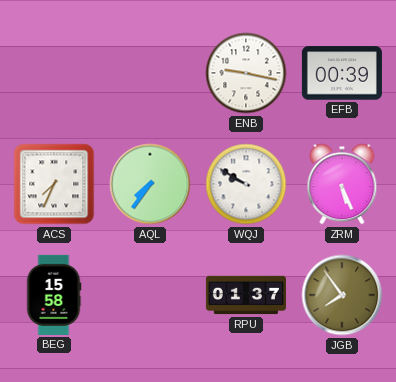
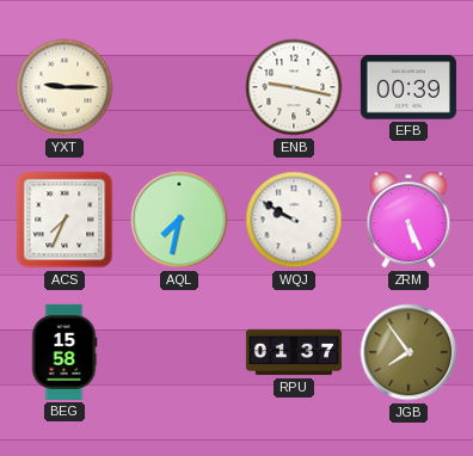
YXT: none -> 9:15
AQL: 7:36 -> 7:32
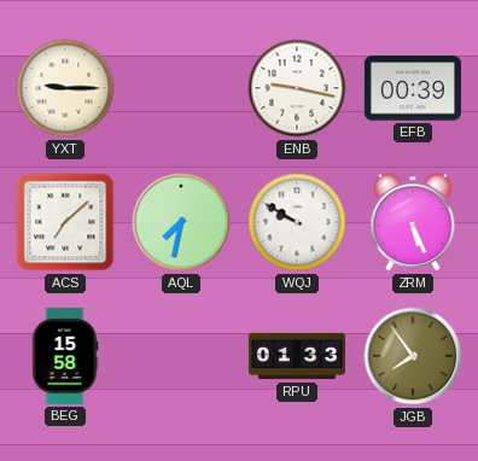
ACS: 7:34 -> 7:08
RPU: 01:37 -> 01:33
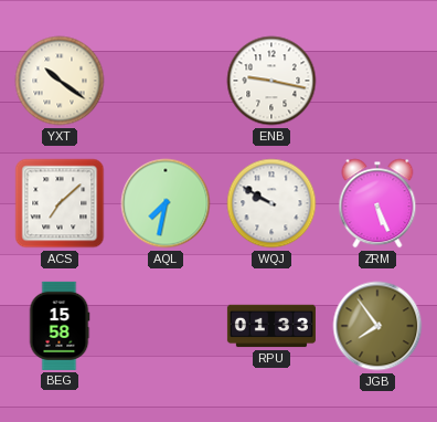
YXT: 9:15 -> 10:21
EFB: 00:39 -> none
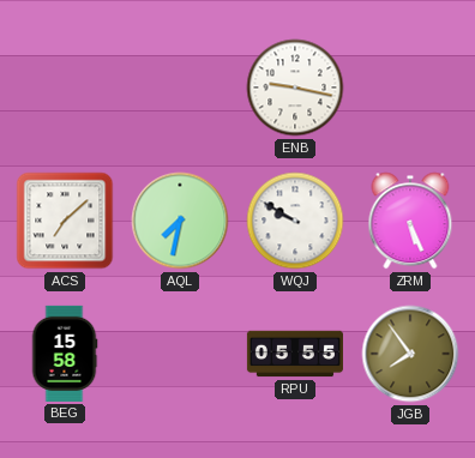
YXT: 10:21 -> none
RPU: 01:33 -> 05:55
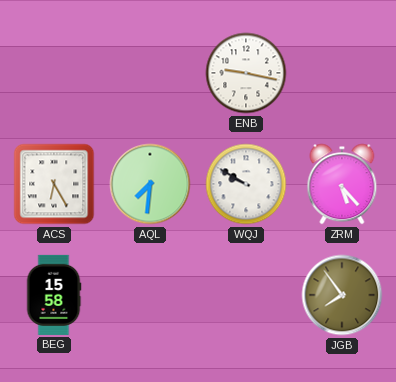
ACS: 7:08 -> 6:25
AQL: 7:32 -> 7:31
ZRM: 5:26 -> 5:23
RPU: 05:55 -> none
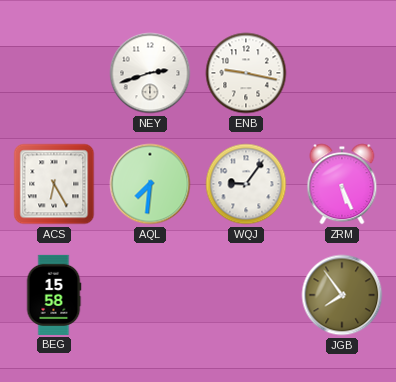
NEY: none -> 2:42
WQJ: 9:50 -> 9:06
ZRM: 5:23 -> 5:26
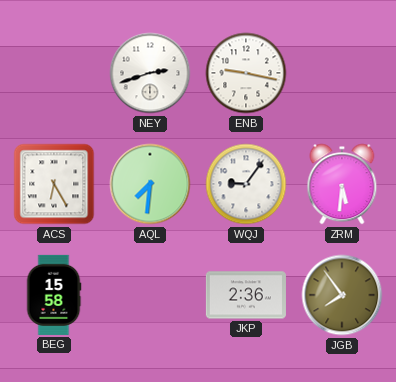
ZRM: 5:26 -> 5:31
JKP: none -> 2:36
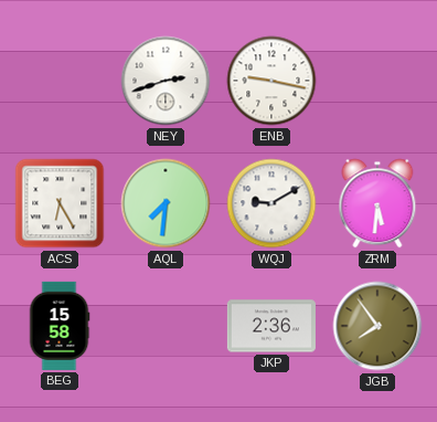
WQJ: 9:06 -> 9:10
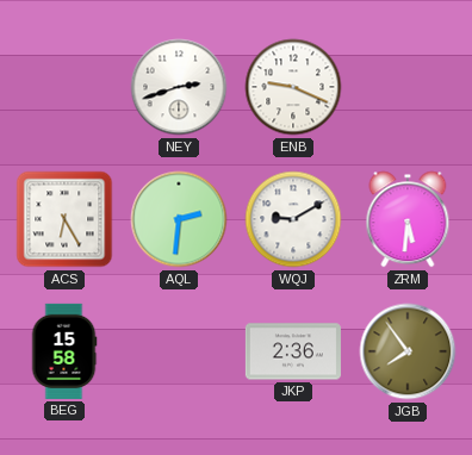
ENB: 9:17 -> 9:19
AQL: 7:31 -> 2:31
